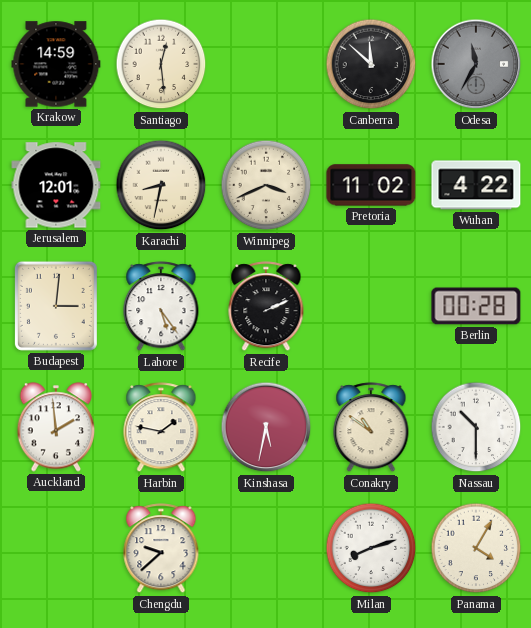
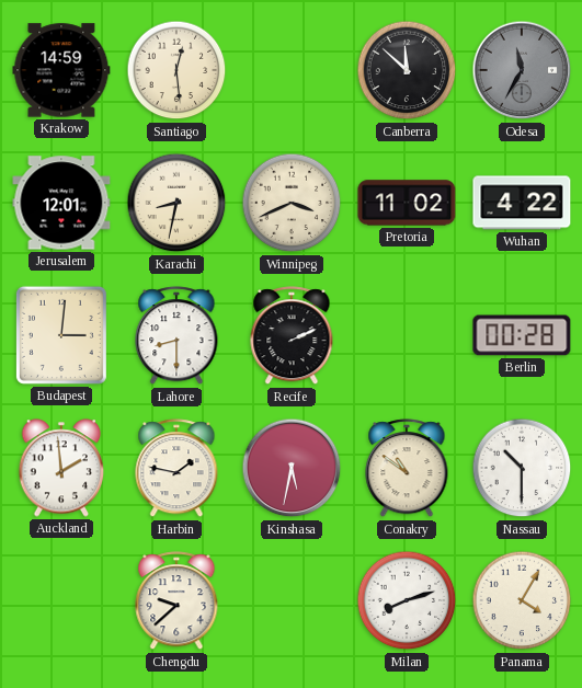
Lahore: 5:24 -> 8:30
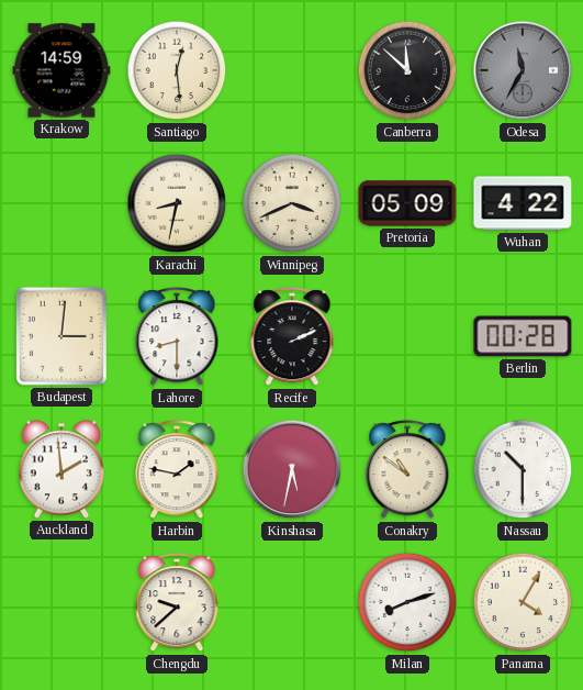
Jerusalem: 12:01 -> none
Pretoria: 11:02 -> 05:09
